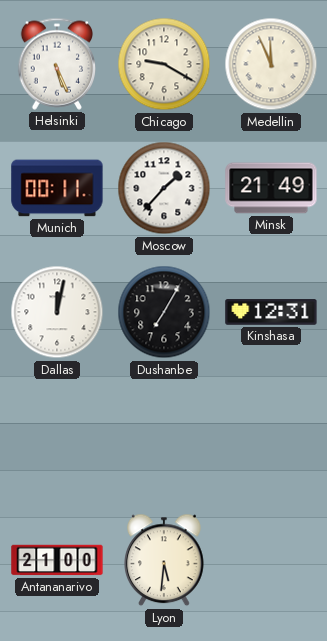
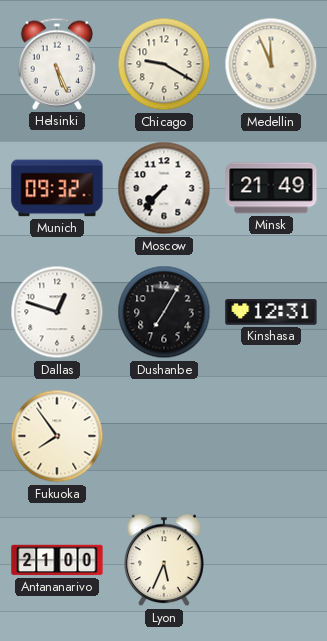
Munich: 00:11 -> 09:32
Moscow: 1:37 -> 7:37
Dallas: 12:02 -> 12:48
Fukuoka: none -> 7:54
Lyon: 5:31 -> 5:34
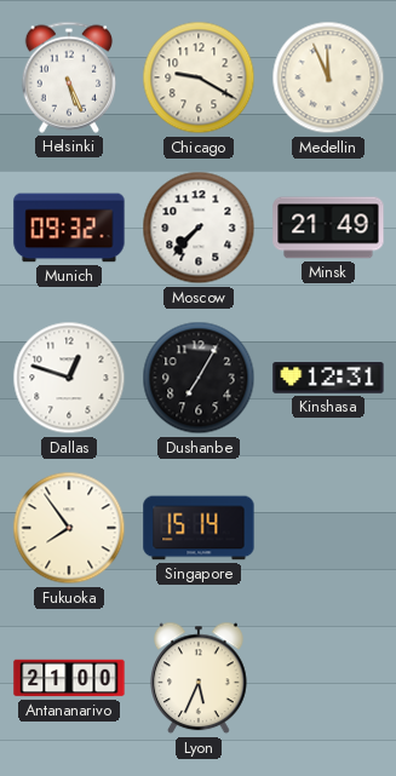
Singapore: none -> 15:14
